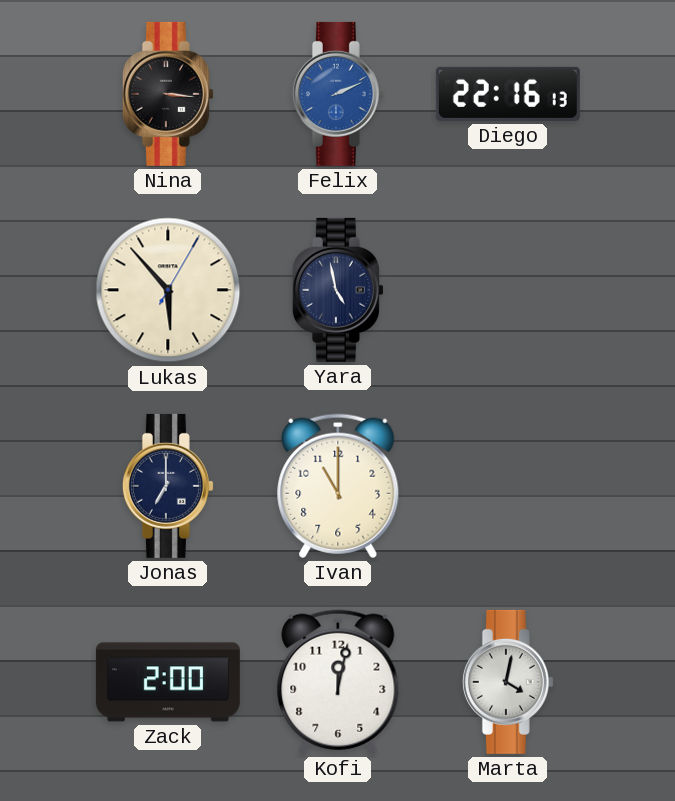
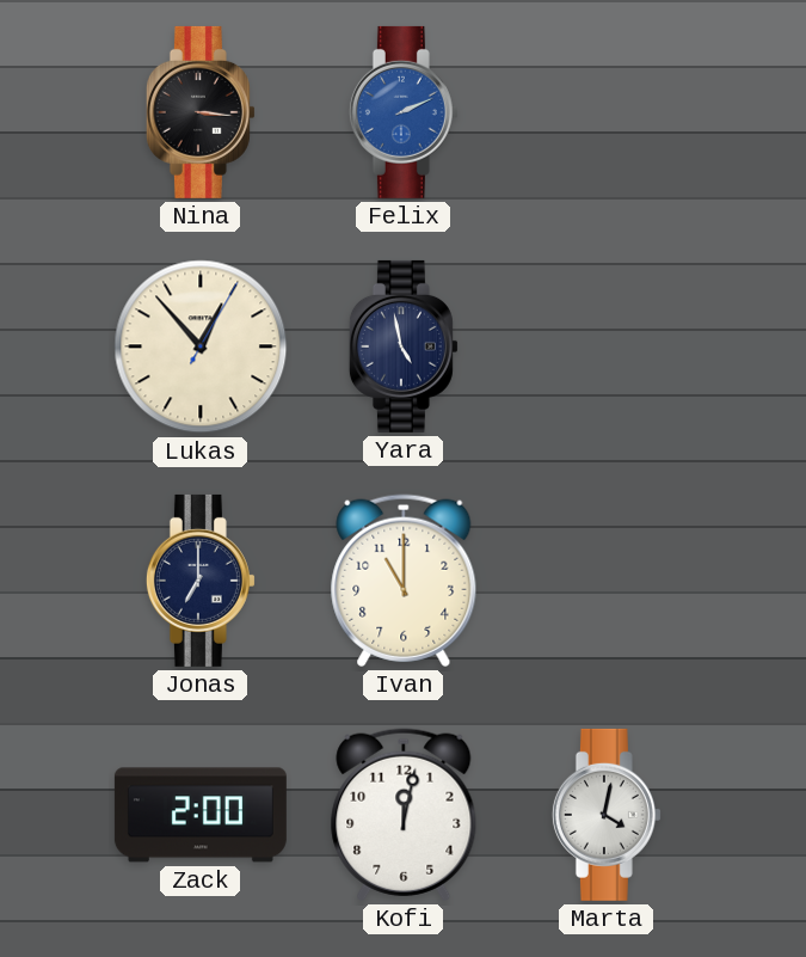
Diego: 22:16 -> none
Lukas: 5:53 -> 12:53
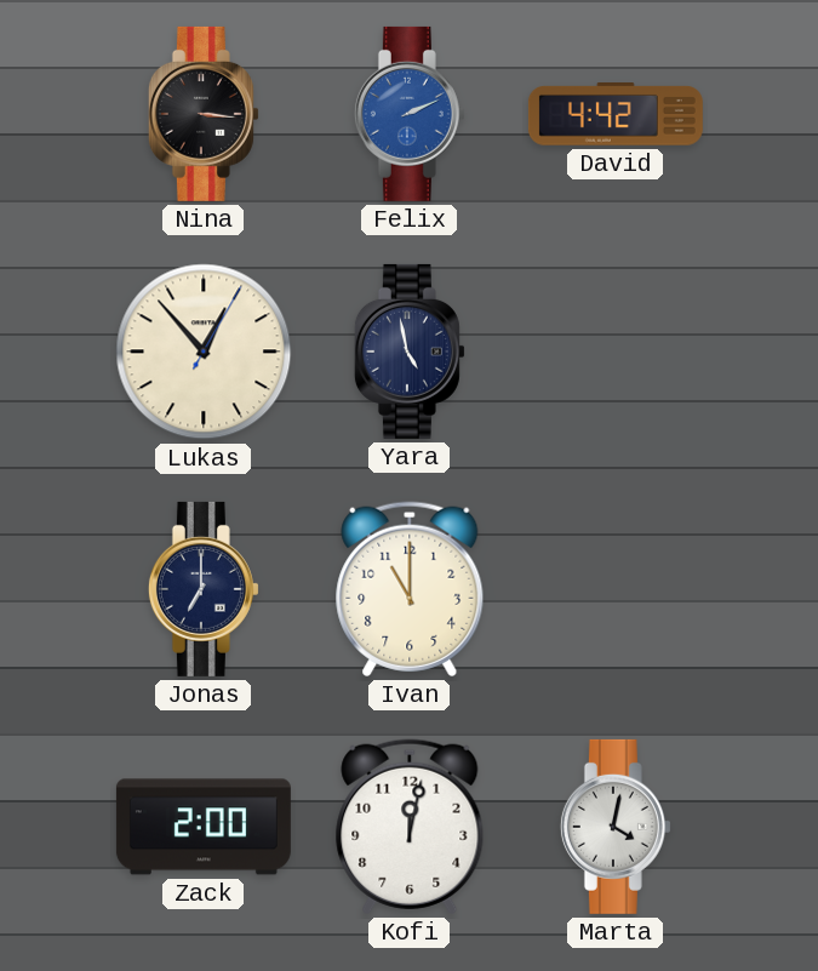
David: none -> 4:42
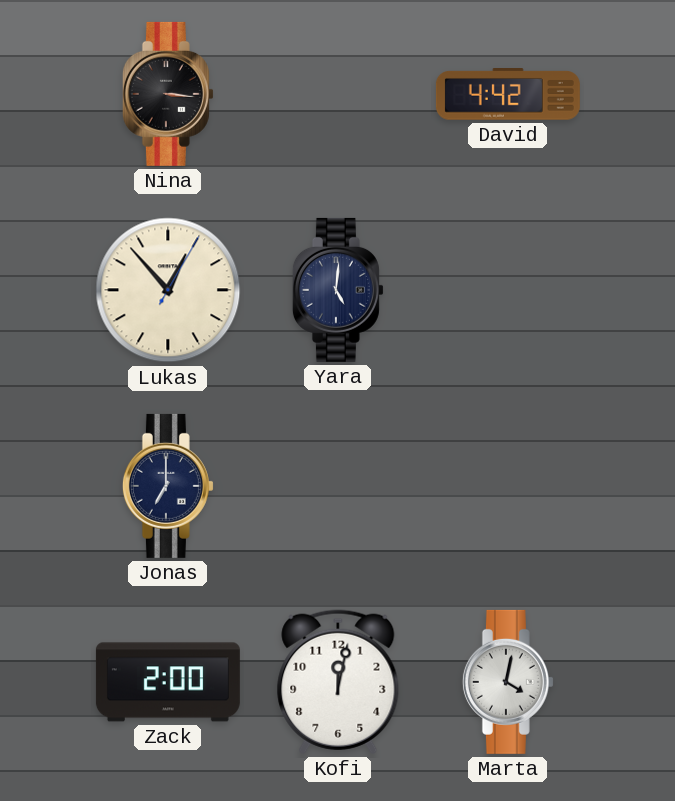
Felix: 2:11 -> none
Yara: 4:58 -> 5:01
Ivan: 11:00 -> none
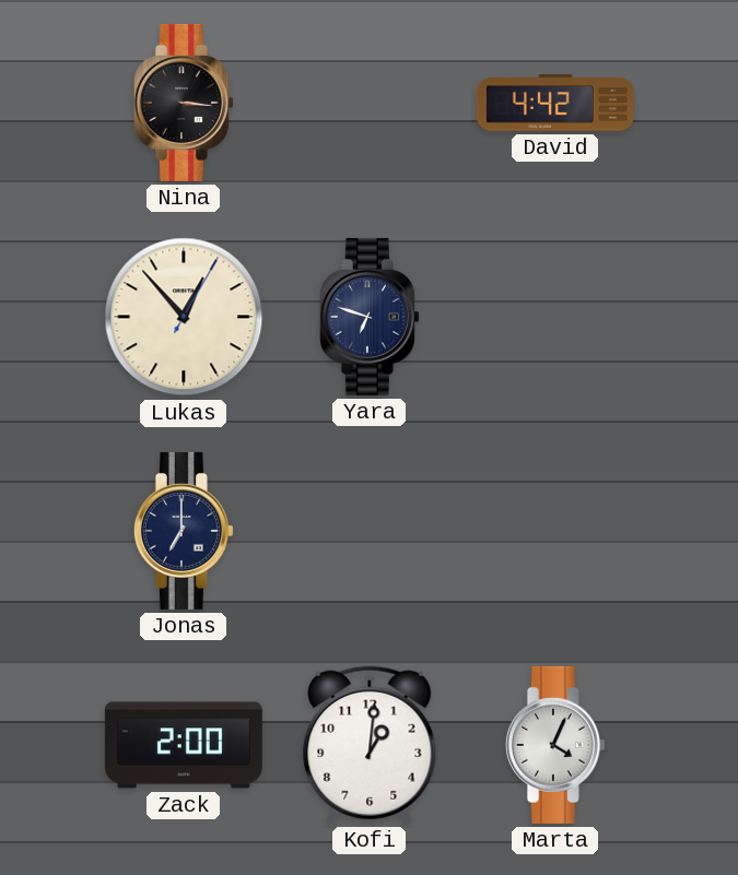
Yara: 5:01 -> 6:48
Kofi: 12:02 -> 1:01
Marta: 4:02 -> 4:04
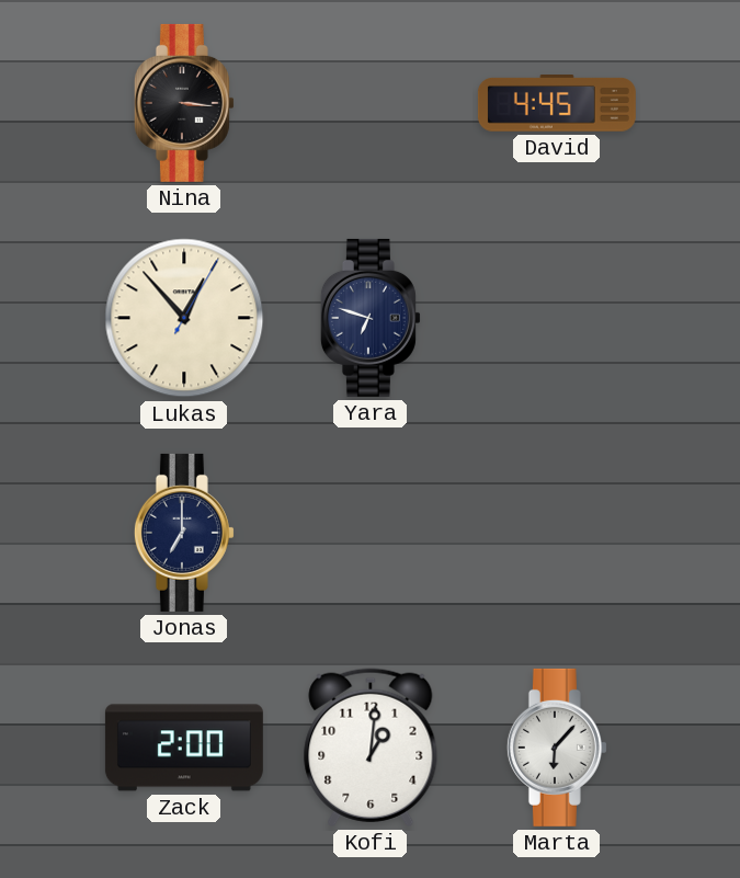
David: 4:42 -> 4:45
Marta: 4:04 -> 6:07
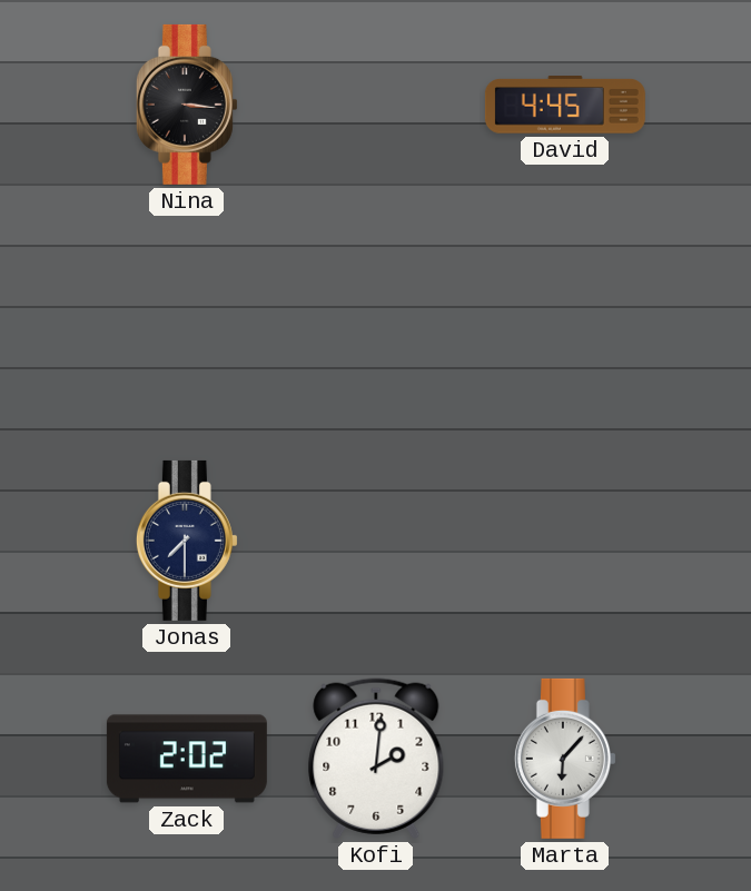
Lukas: 12:53 -> none
Yara: 6:48 -> none
Jonas: 7:00 -> 7:30
Zack: 2:00 -> 2:02
Kofi: 1:01 -> 2:01
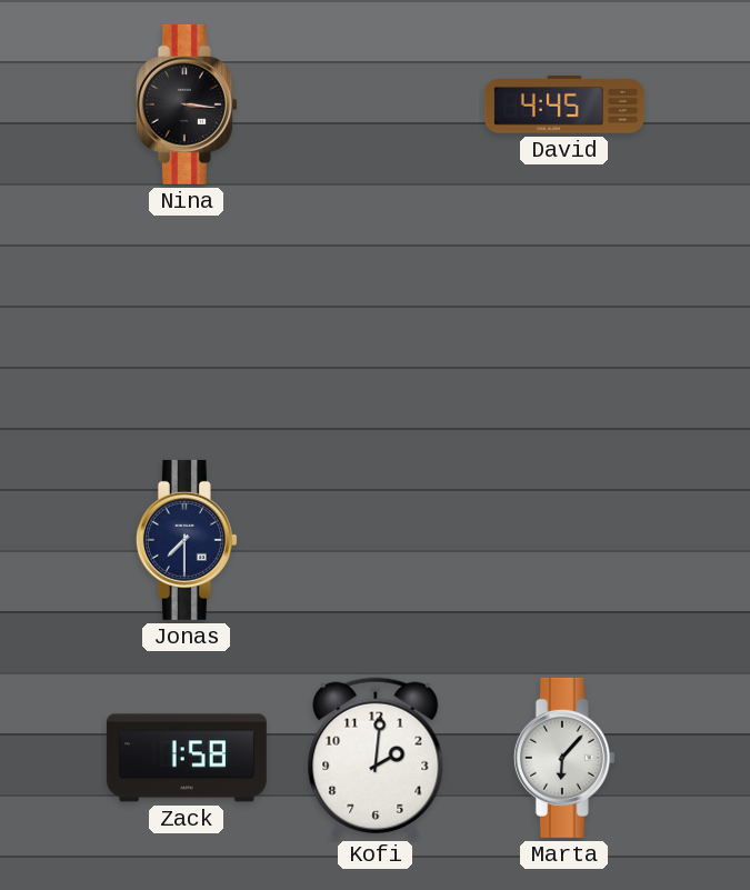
Zack: 2:02 -> 1:58
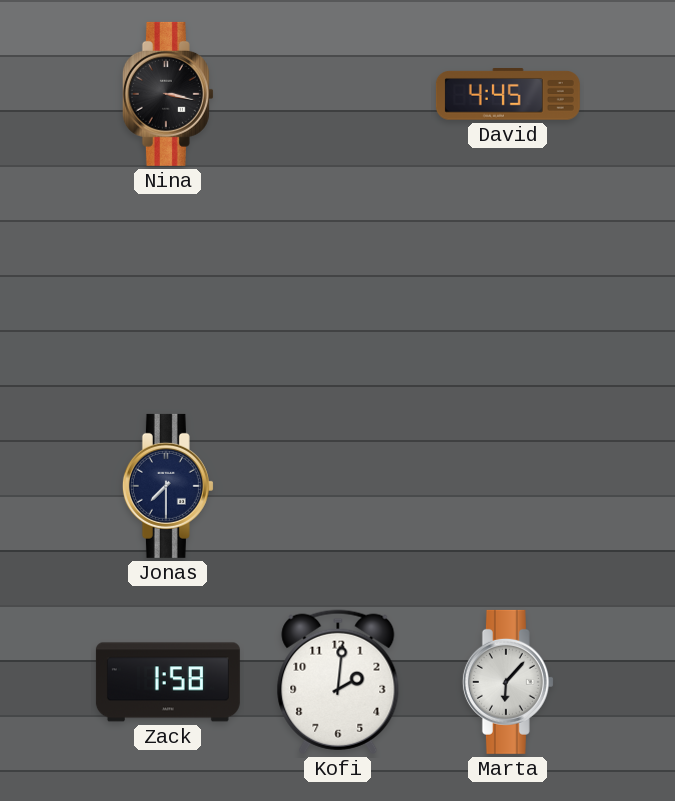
Nina: 3:16 -> 3:17
